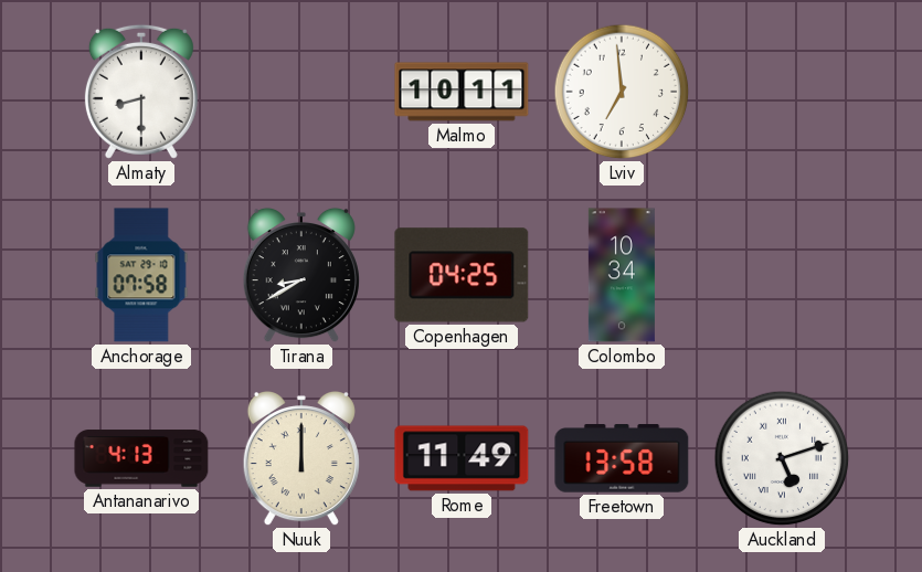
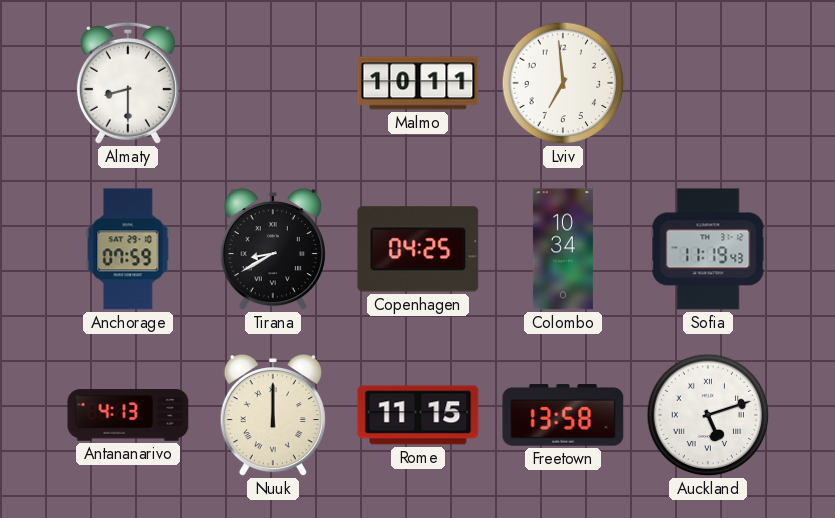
Anchorage: 07:58 -> 07:59
Sofia: none -> 11:19
Rome: 11:49 -> 11:15
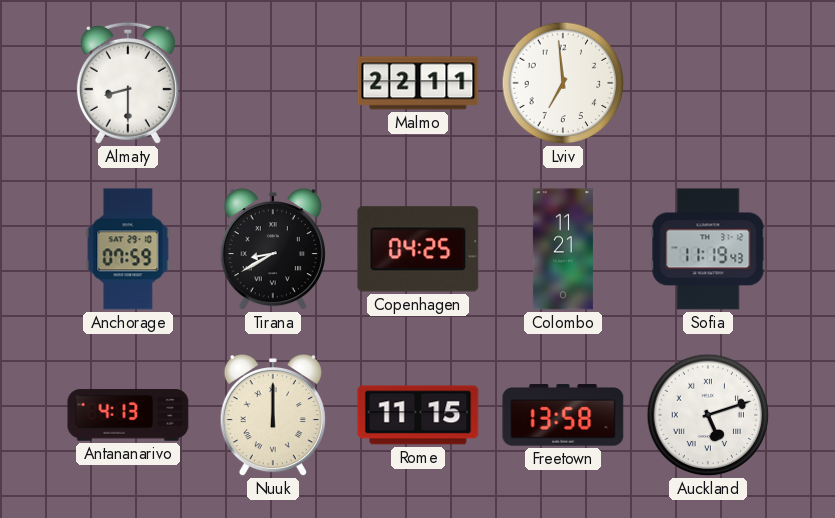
Malmo: 10:11 -> 22:11
Colombo: 10:34 -> 11:21
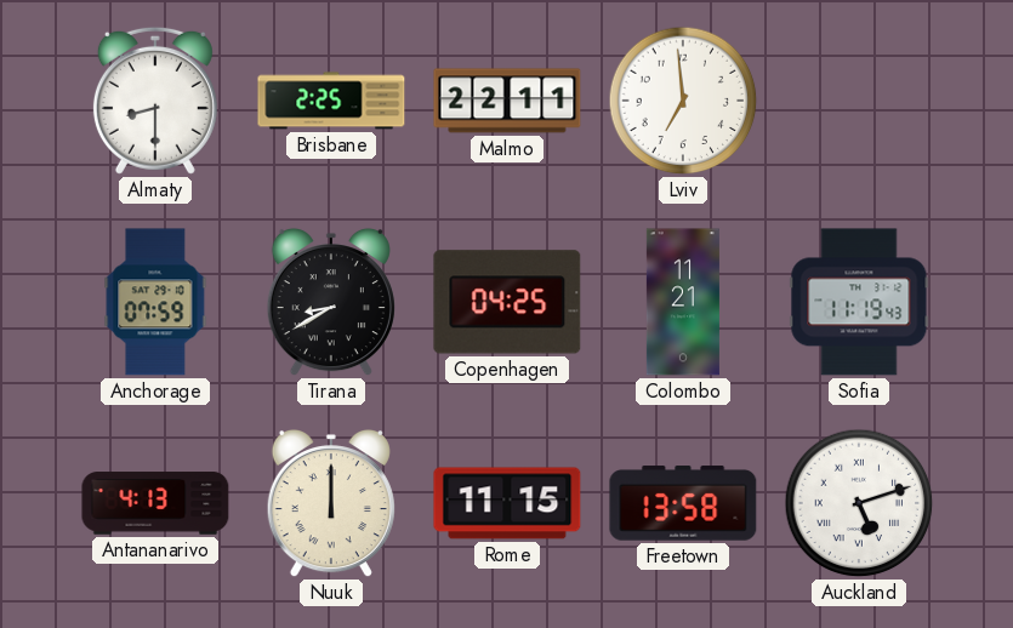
Brisbane: none -> 2:25
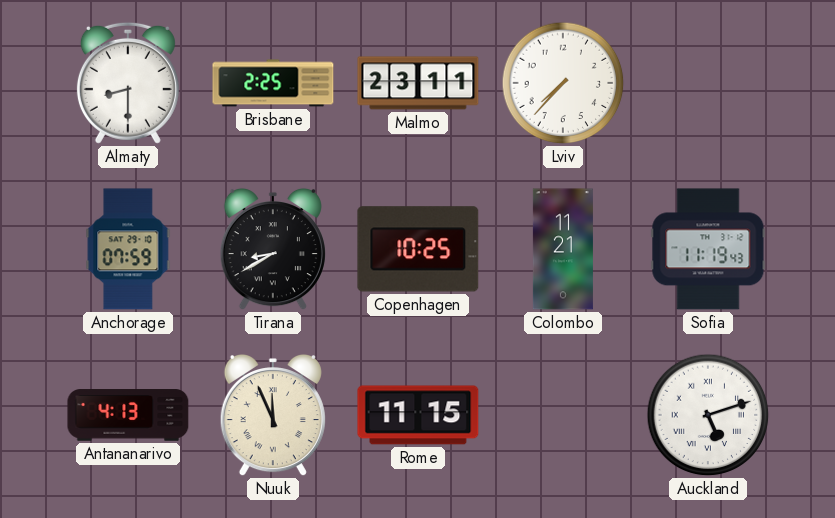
Malmo: 22:11 -> 23:11
Lviv: 6:59 -> 7:37
Copenhagen: 04:25 -> 10:25
Nuuk: 12:00 -> 11:56
Freetown: 13:58 -> none
